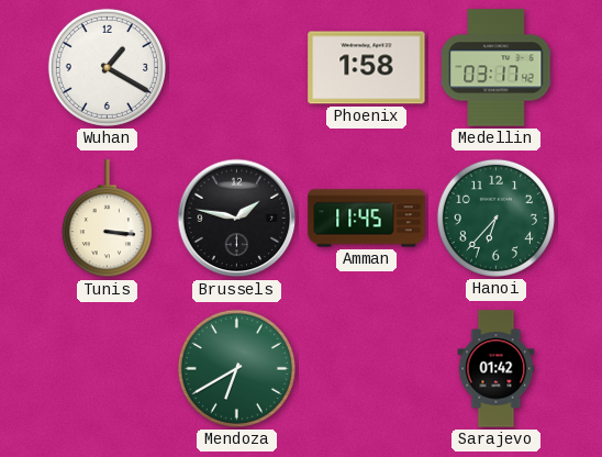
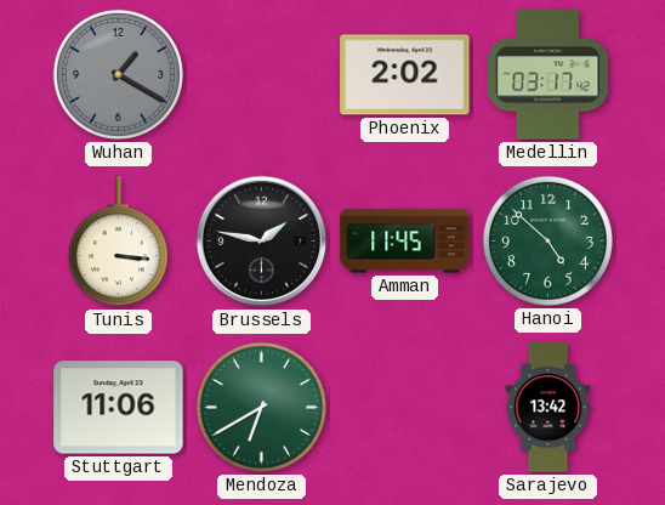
Wuhan dial: white -> grey
Phoenix: 1:58 -> 2:02
Hanoi: 6:37 -> 4:52
Stuttgart: none -> 11:06
Sarajevo: 01:42 -> 13:42
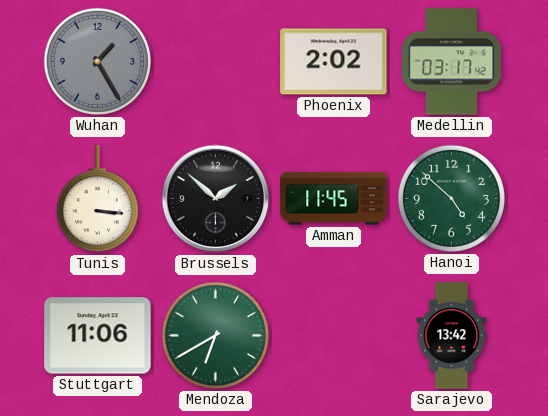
Wuhan: 1:20 -> 1:25
Brussels: 1:47 -> 1:52
